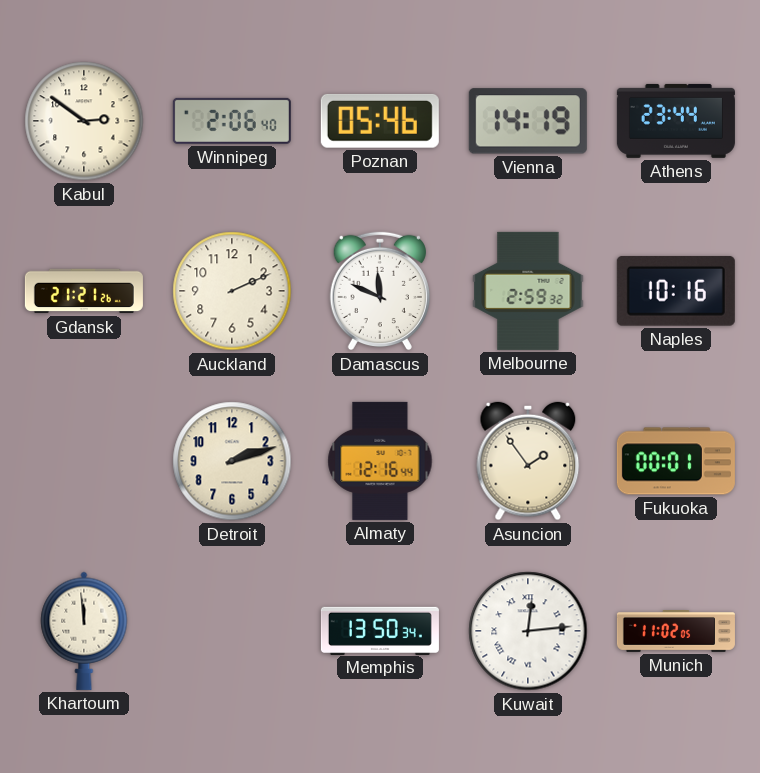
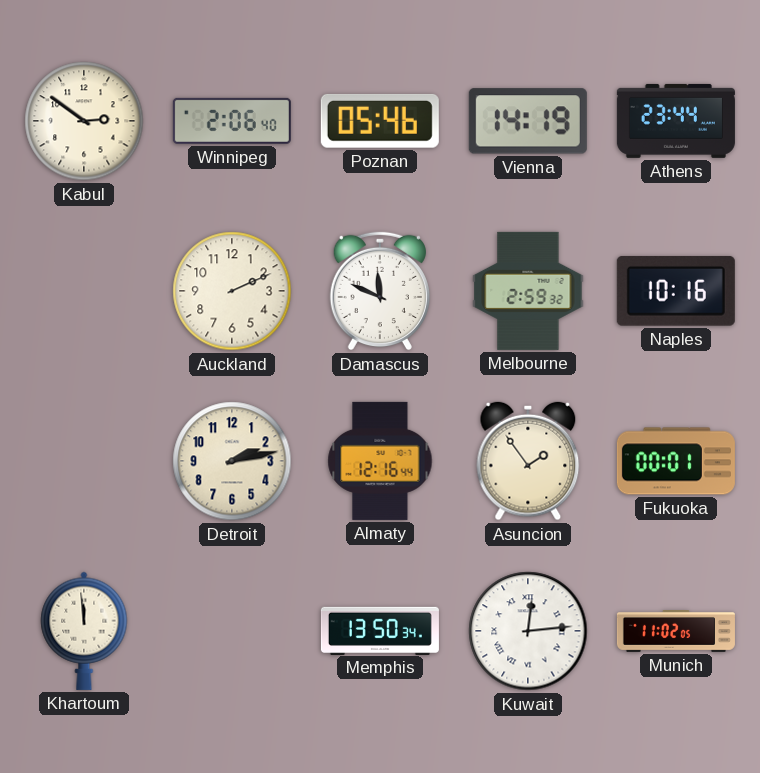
Gdansk: 21:21 -> none
Detroit: 2:12 -> 2:13
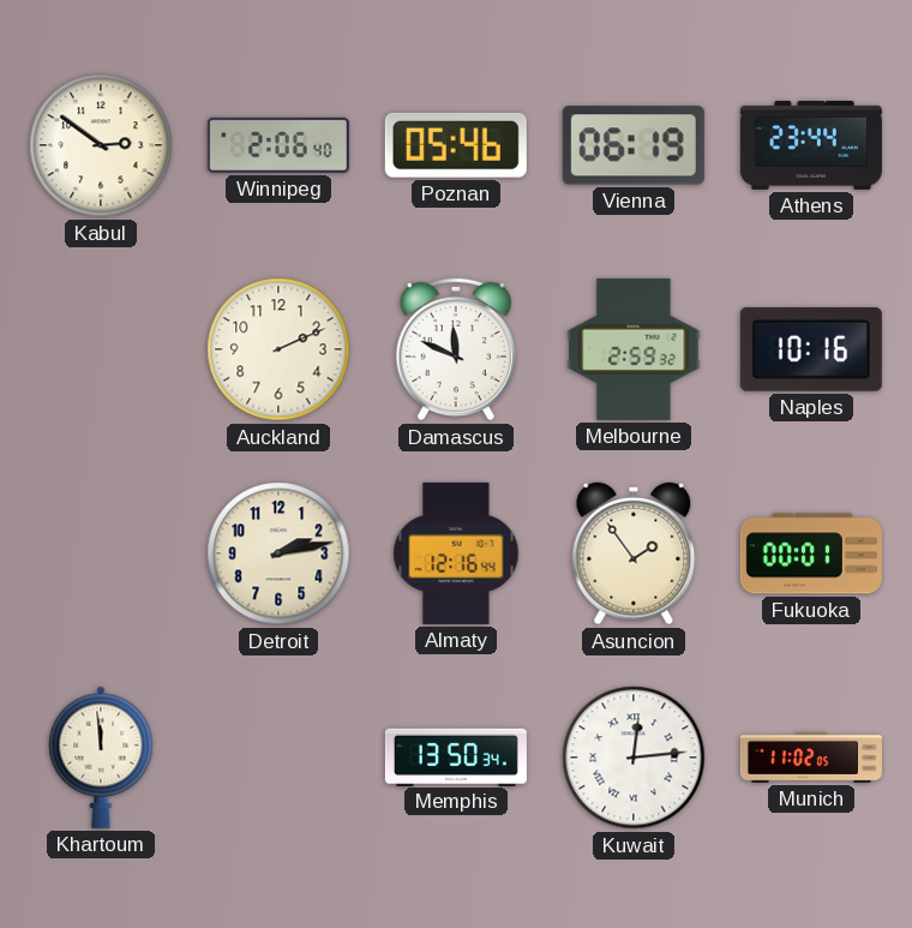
Vienna: 14:19 -> 06:19
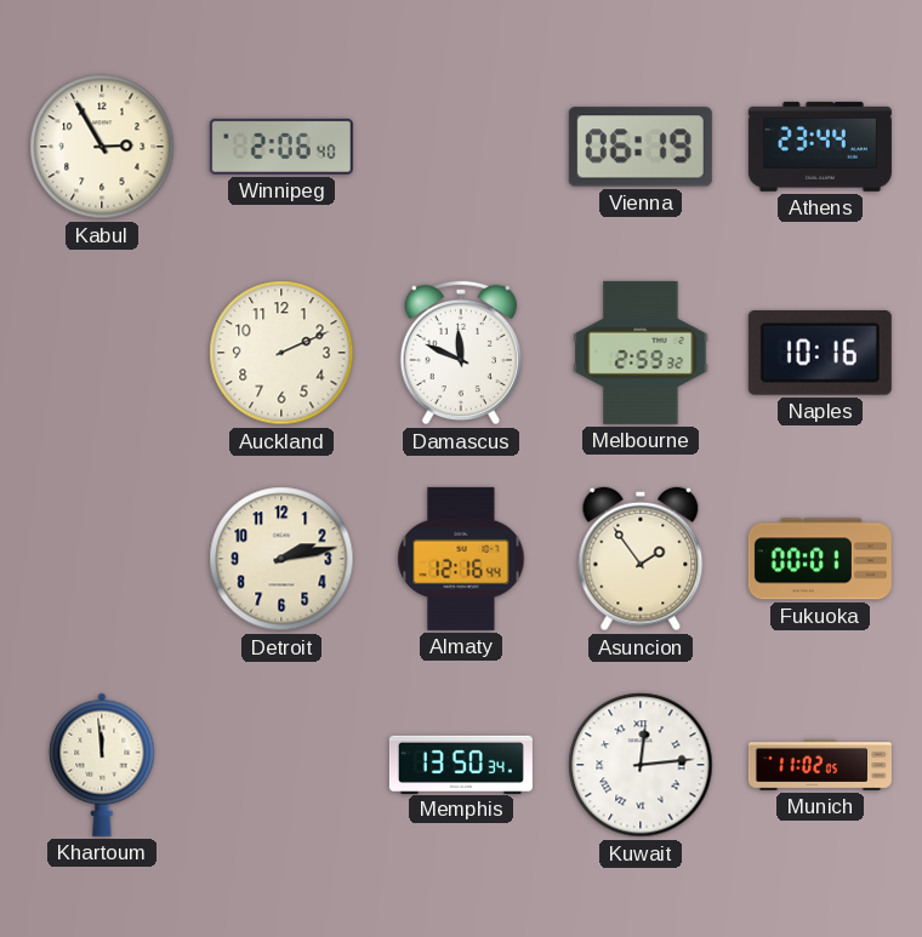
Kabul: 2:51 -> 2:55
Poznan: 05:46 -> none
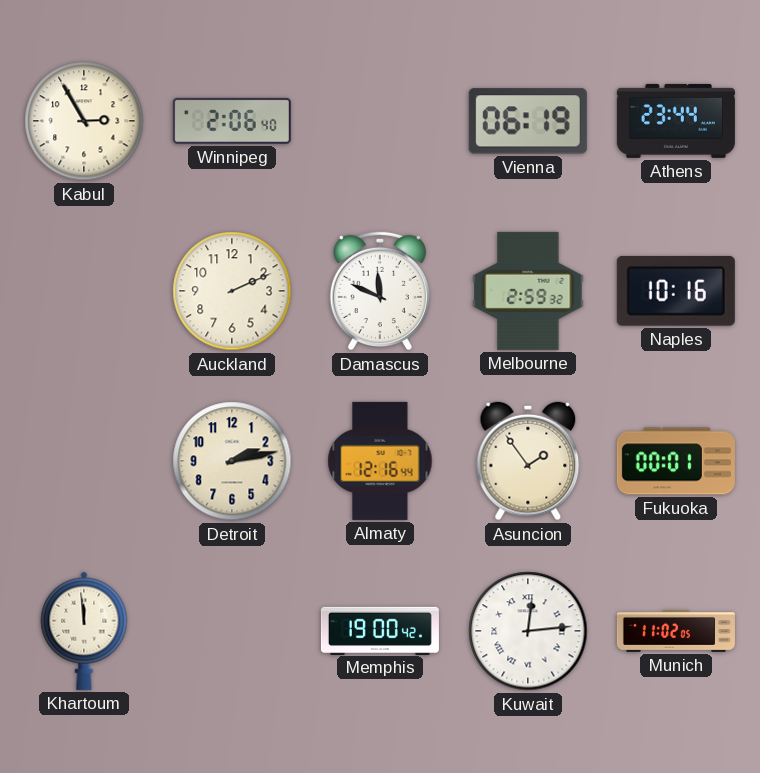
Memphis: 13:50 -> 19:00
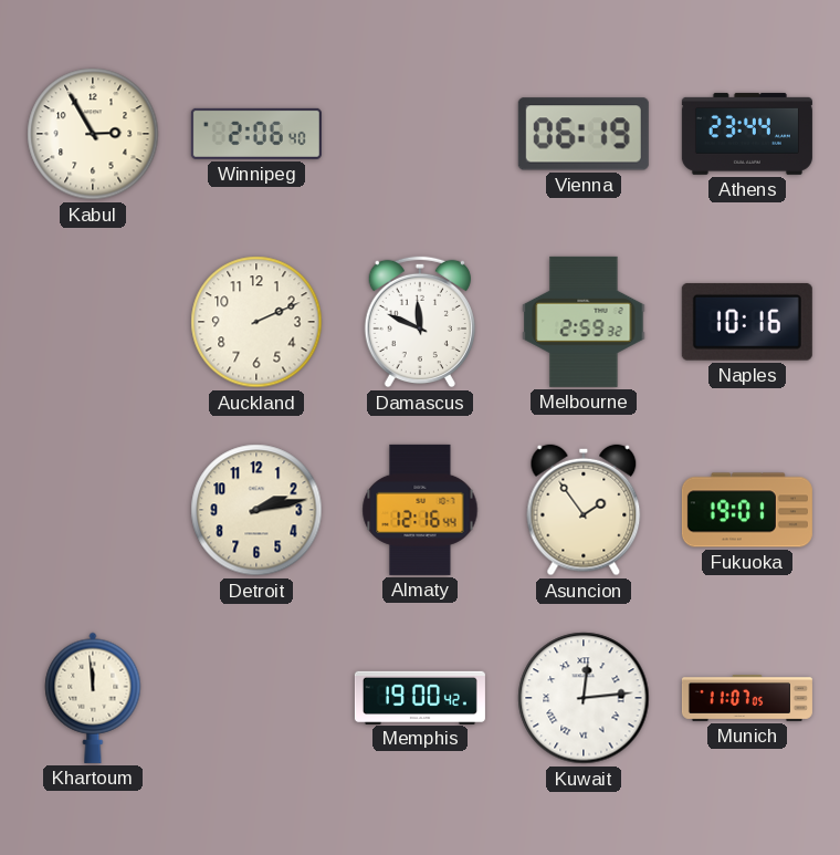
Fukuoka: 00:01 -> 19:01
Munich: 11:02 -> 11:07
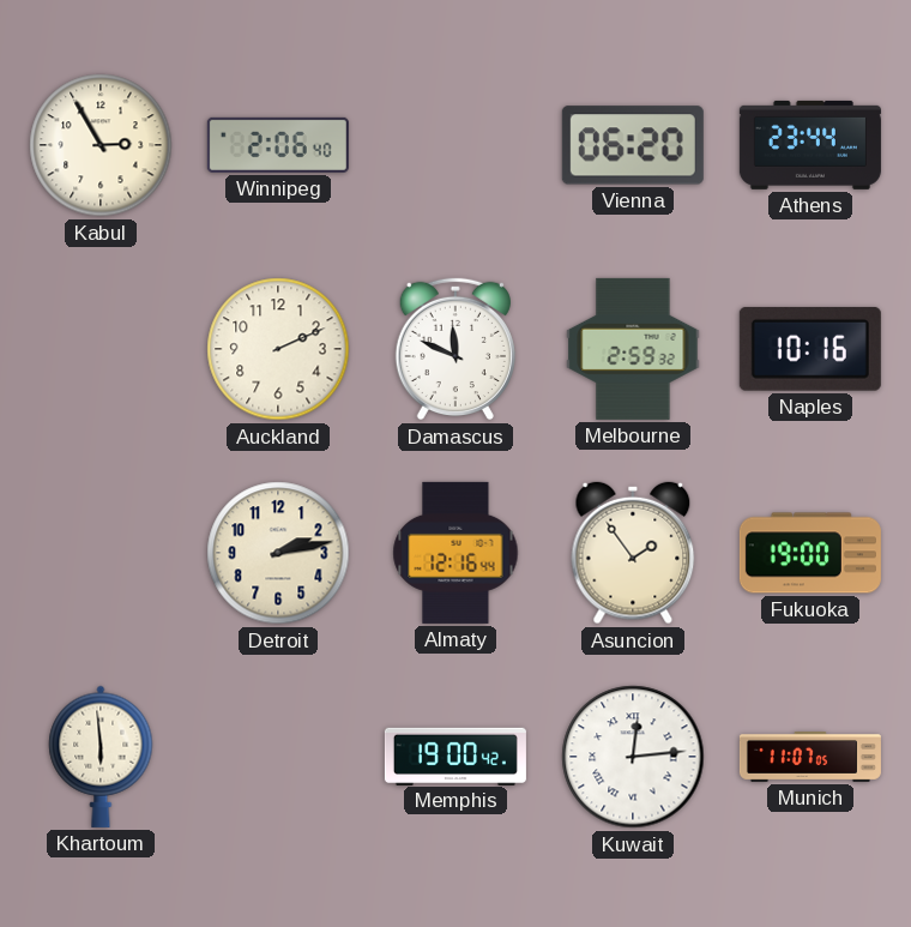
Vienna: 06:19 -> 06:20
Fukuoka: 19:01 -> 19:00
Khartoum: 11:59 -> 5:59
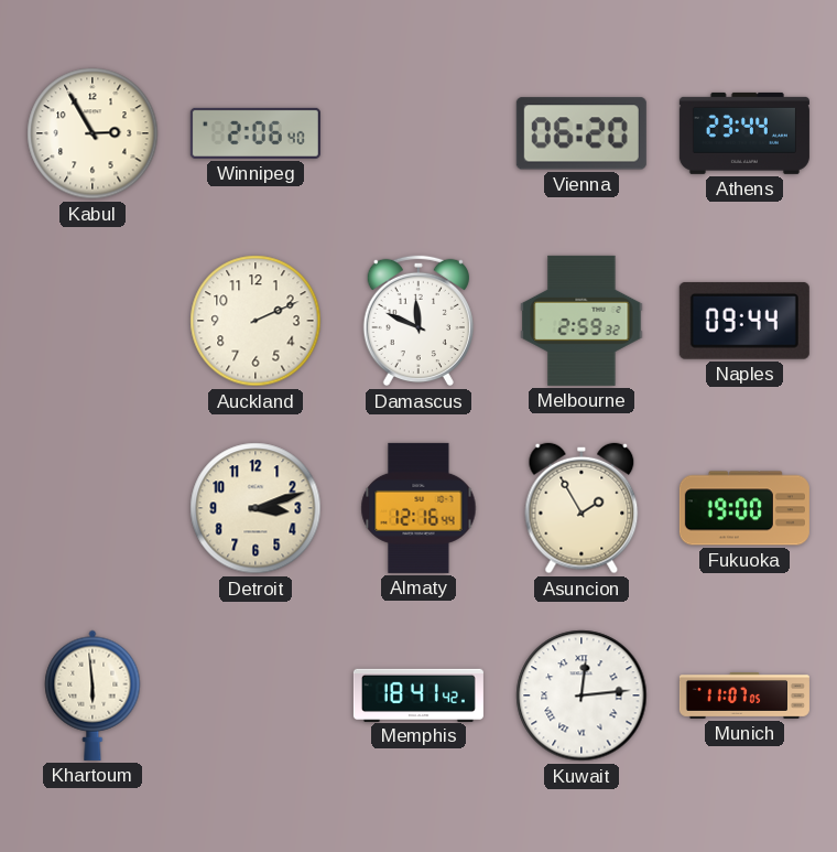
Naples: 10:16 -> 09:44
Detroit: 2:13 -> 3:12
Asuncion: 1:54 -> 1:55
Memphis: 19:00 -> 18:41
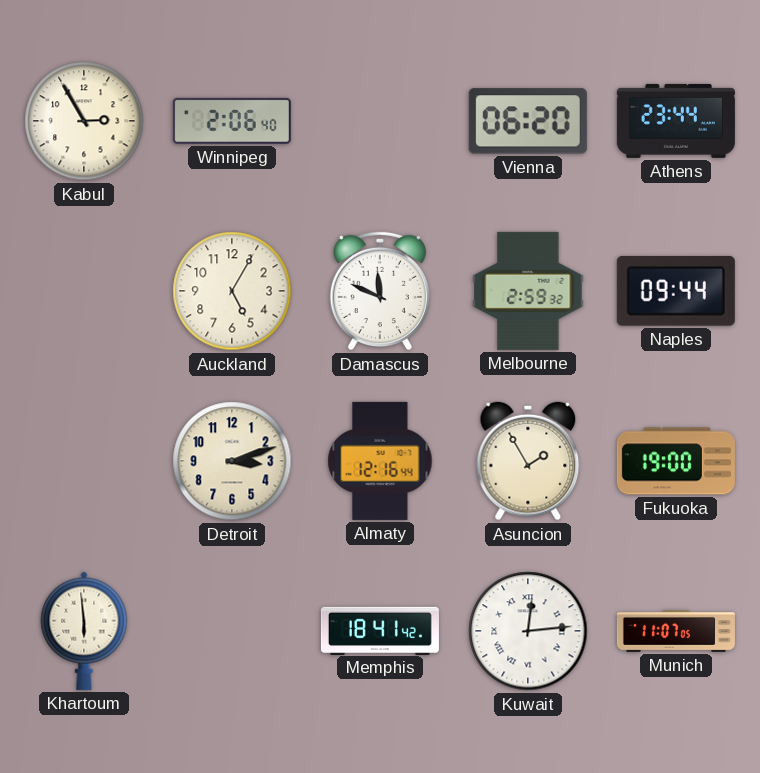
Auckland: 2:11 -> 5:05
